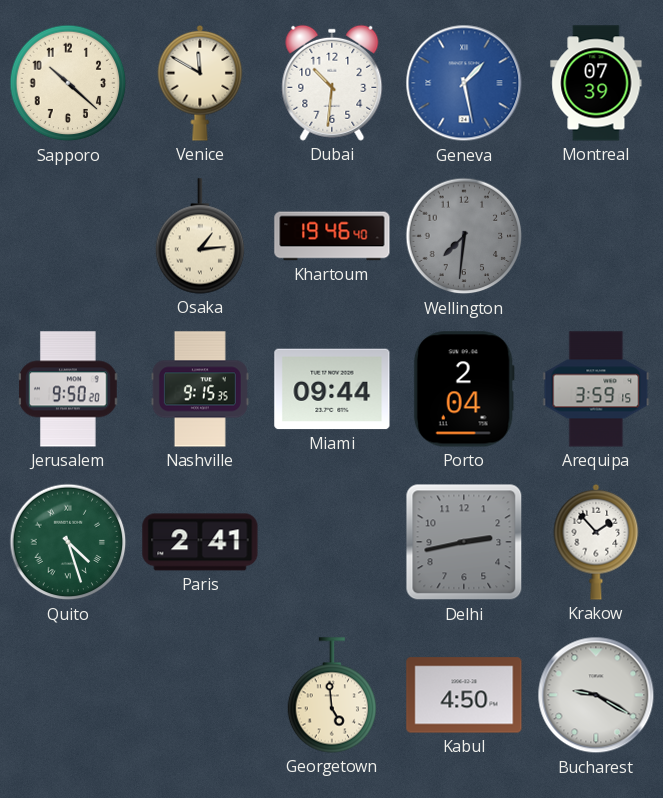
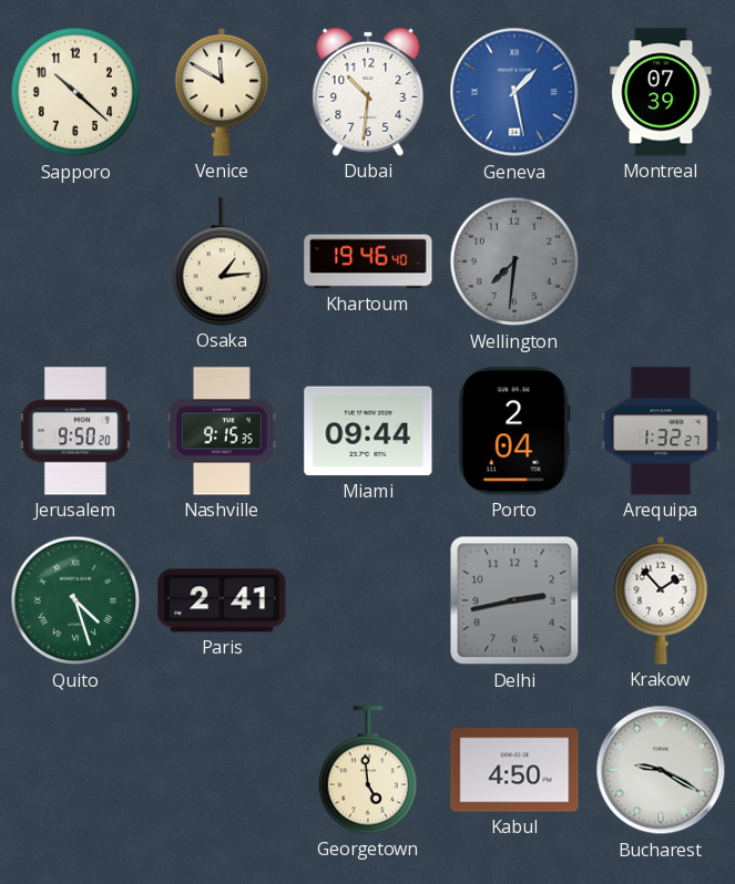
Arequipa: 3:59 -> 1:32
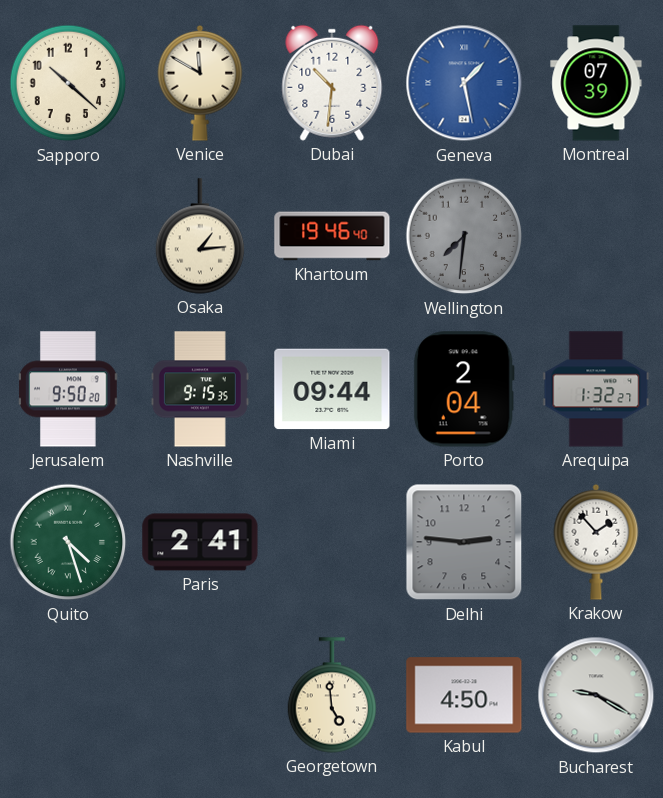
Delhi: 2:43 -> 2:46
